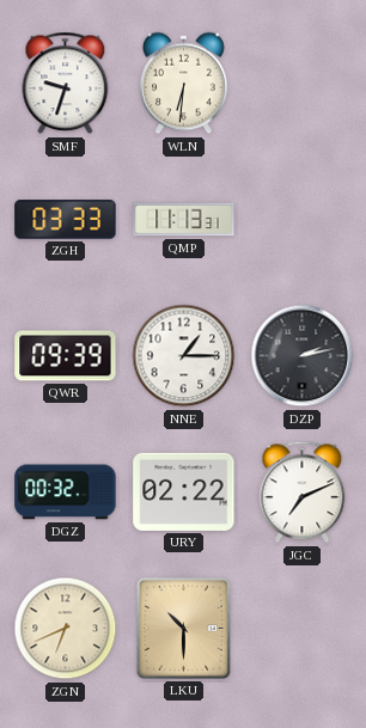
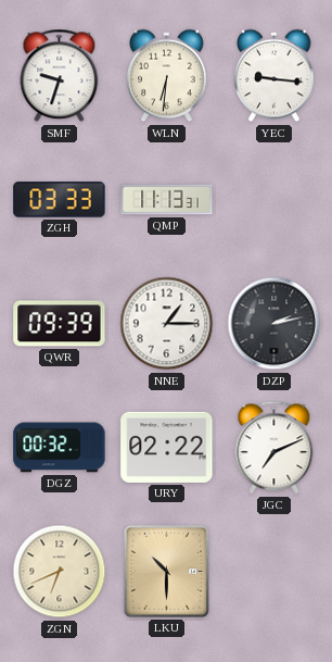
YEC: none -> 9:16
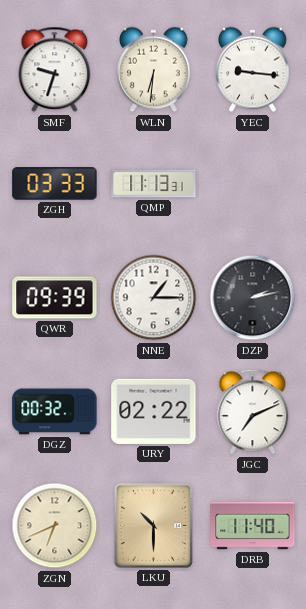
DRB: none -> 11:40
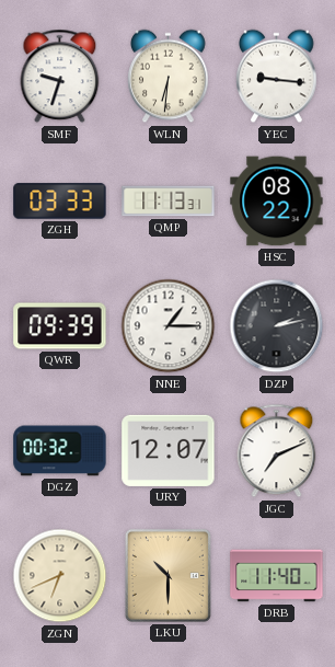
HSC: none -> 08:22
URY: 02:22 -> 12:07
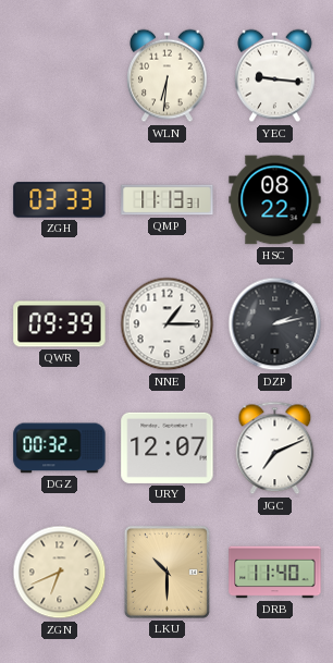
SMF: 9:33 -> none
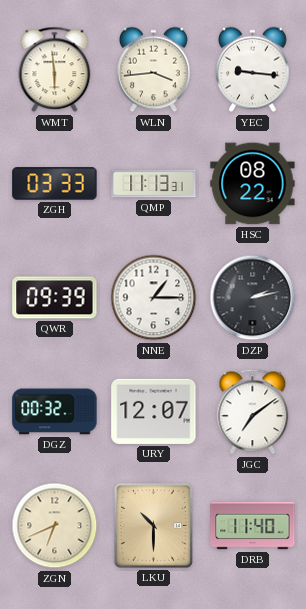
WMT: none -> 5:59
WLN: 6:31 -> 3:44
JGC: 7:11 -> 7:09
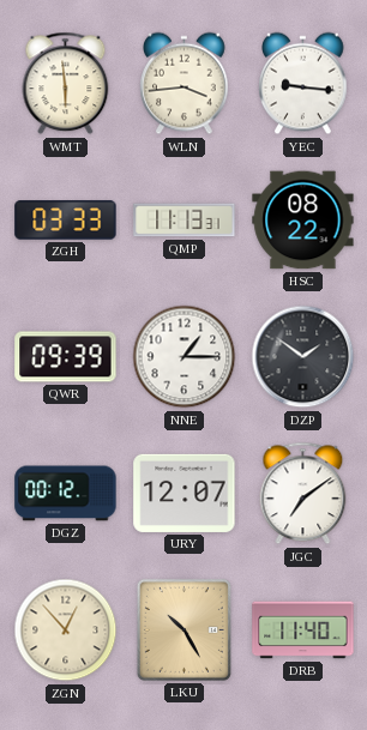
DZP: 2:13 -> 1:51
DGZ: 00:32 -> 00:12
ZGN: 6:41 -> 12:53
LKU: 10:30 -> 10:25
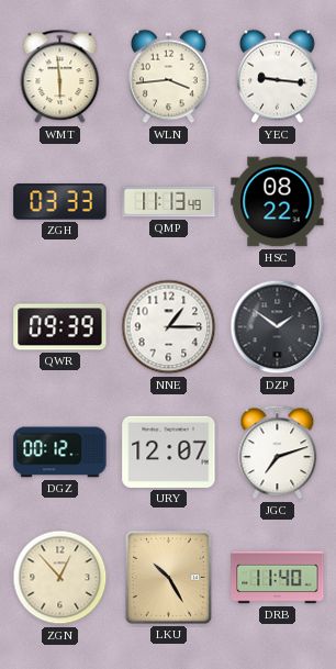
QMP: 11:13:31 -> 11:13:49
JGC: 7:09 -> 7:12
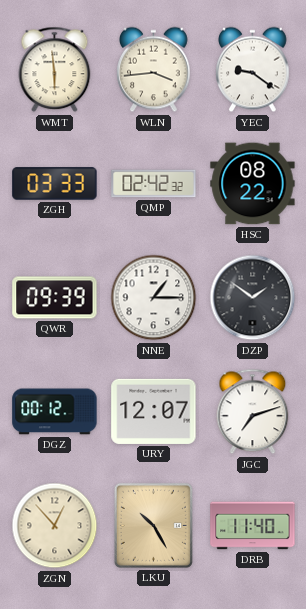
YEC: 9:16 -> 9:21
QMP: 11:13 -> 02:42
